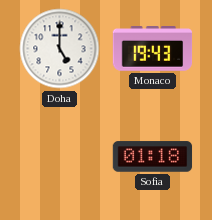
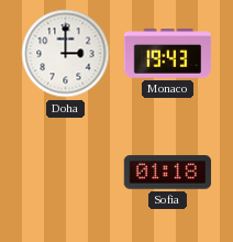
Doha: 5:00 -> 3:00
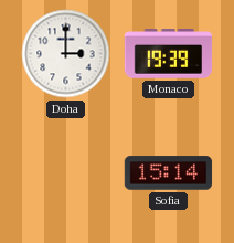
Monaco: 19:43 -> 19:39
Sofia: 01:18 -> 15:14
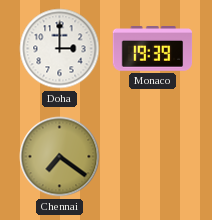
Chennai: none -> 7:21
Sofia: 15:14 -> none
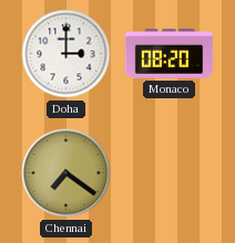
Monaco: 19:39 -> 08:20
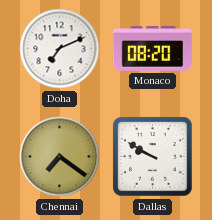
Doha: 3:00 -> 7:11
Dallas: none -> 9:50
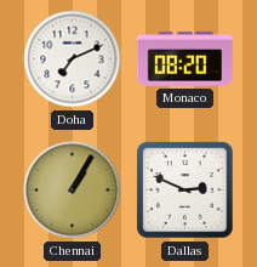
Chennai: 7:21 -> 1:05
Dallas: 9:50 -> 2:49
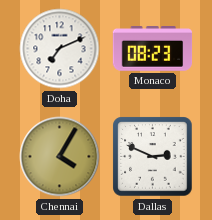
Monaco: 08:20 -> 08:23
Chennai: 1:05 -> 4:05
